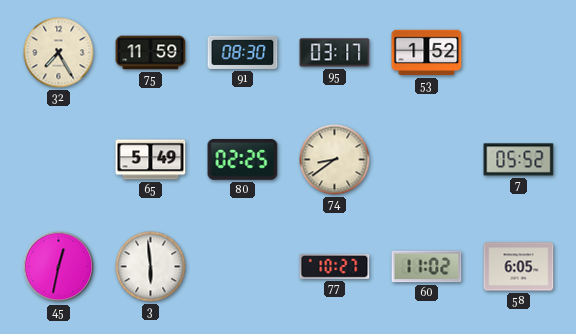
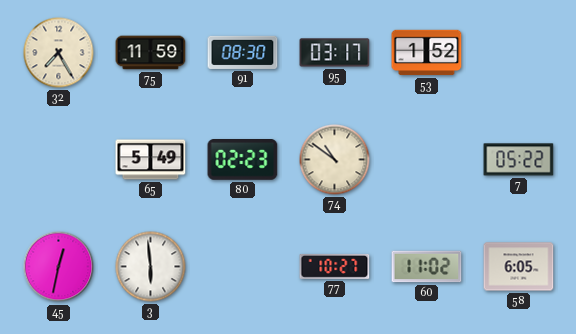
80: 02:25 -> 02:23
74: 8:39 -> 10:51
7: 05:52 -> 05:22
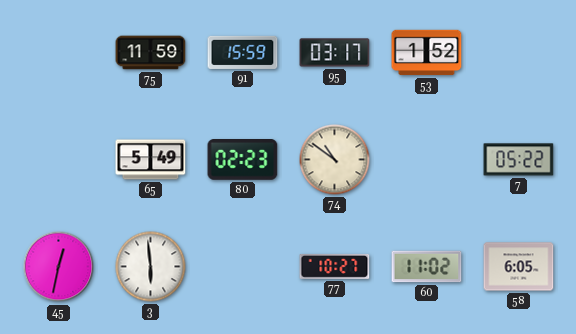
32: 7:25 -> none
91: 08:30 -> 15:59
